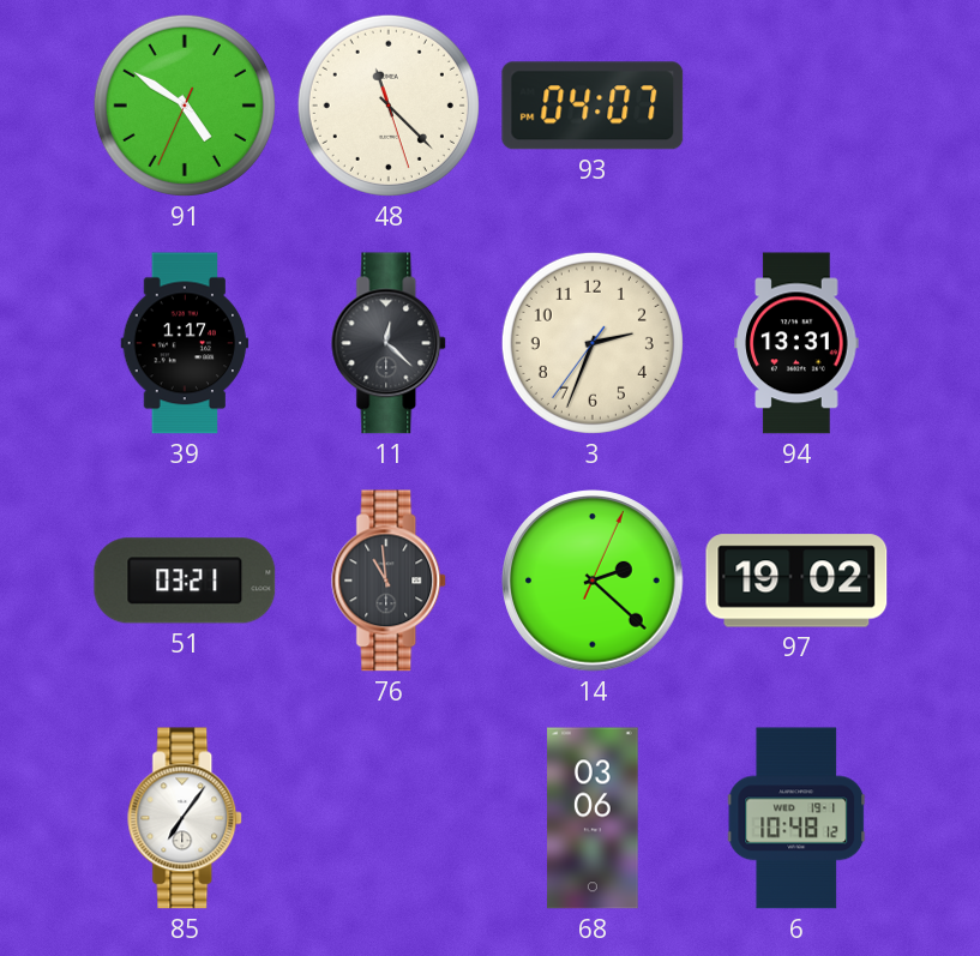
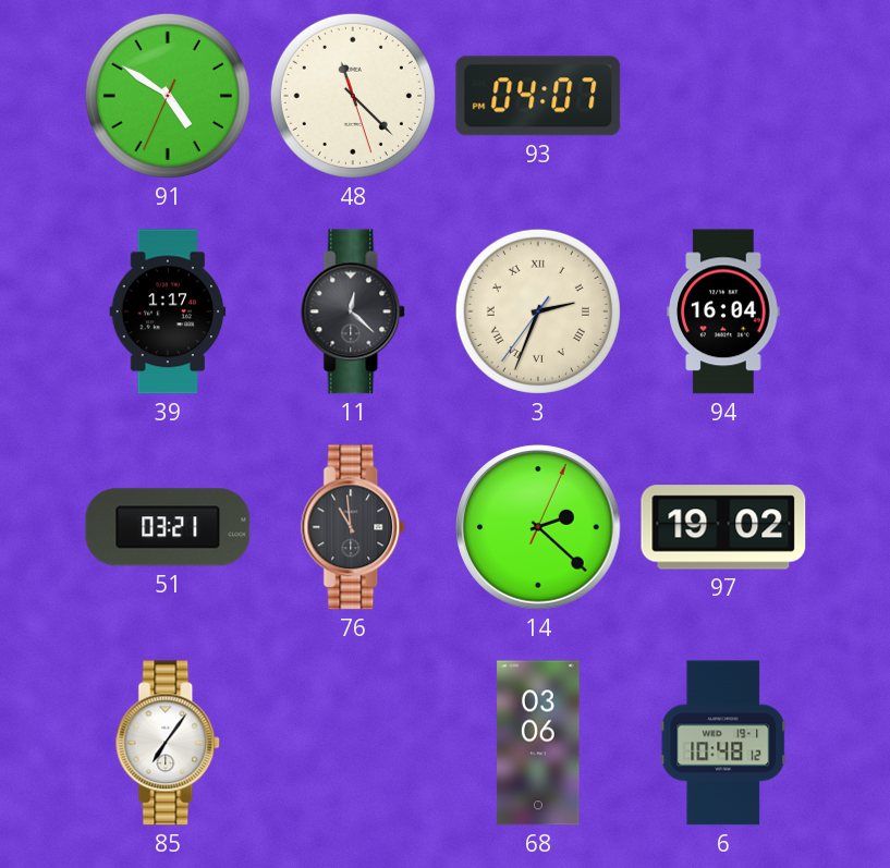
3 numerals: Arabic -> Roman
94: 13:31 -> 16:04
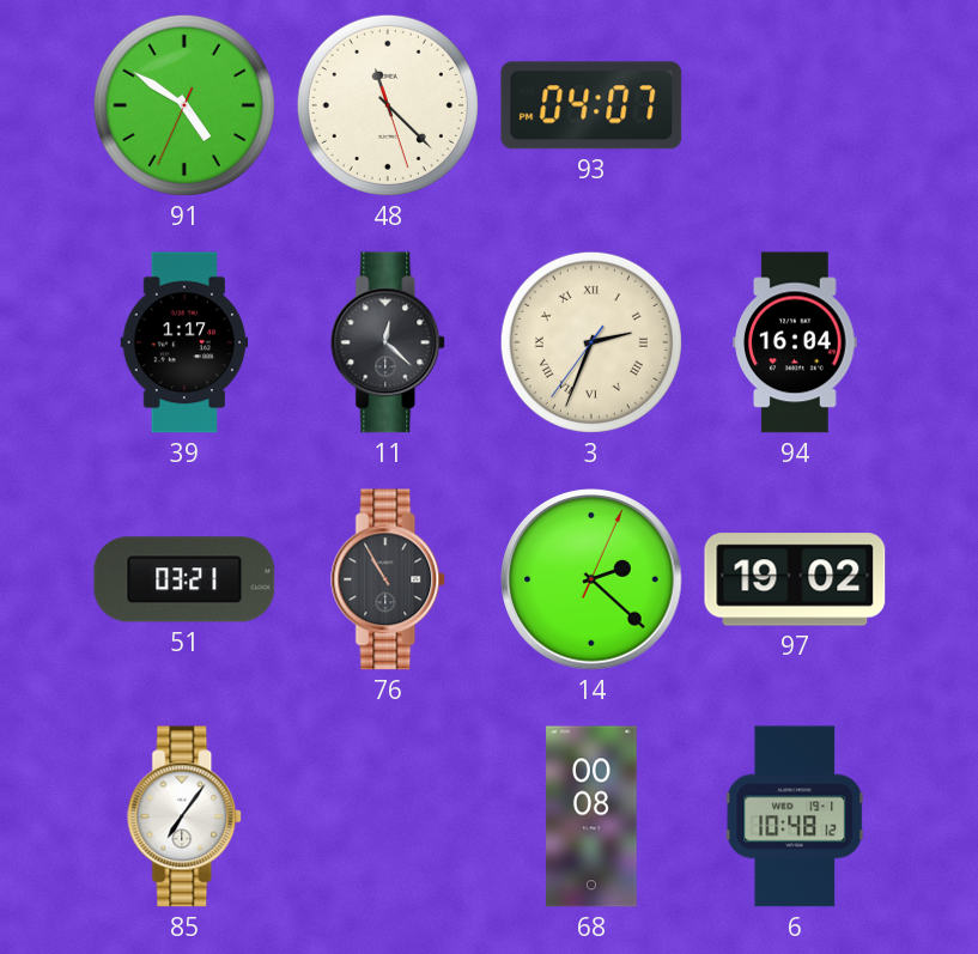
76: 10:59 -> 10:55
68: 03:06 -> 00:08
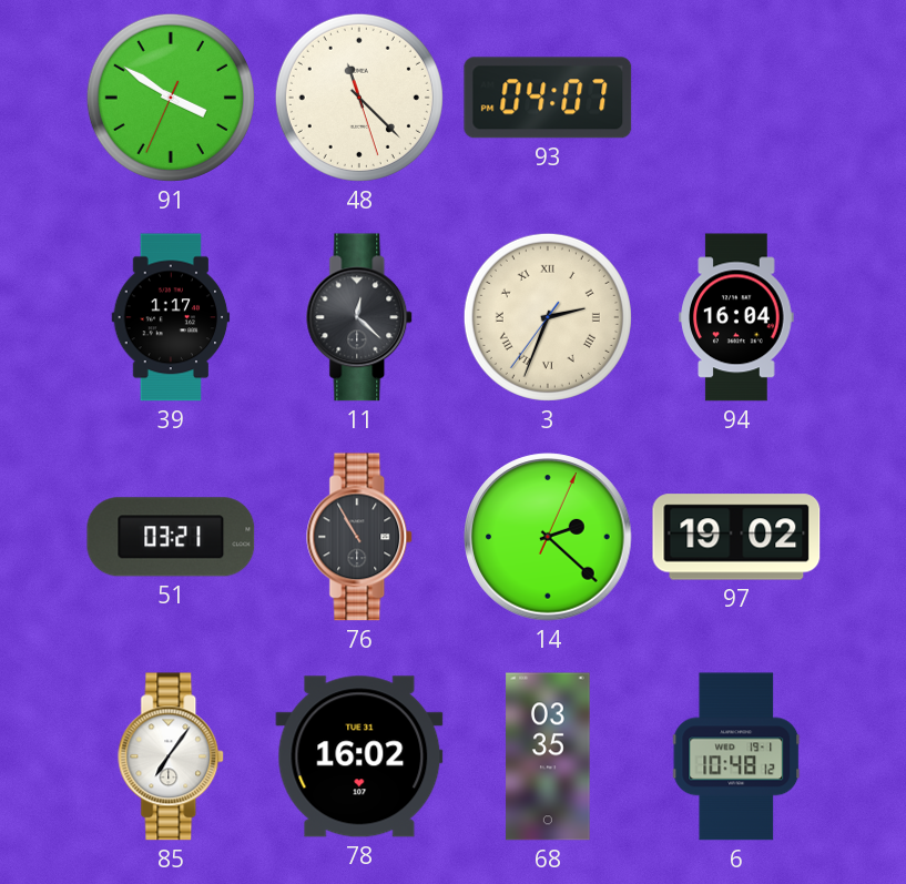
91: 4:50 -> 3:50
78: none -> 16:02
68: 00:08 -> 03:35
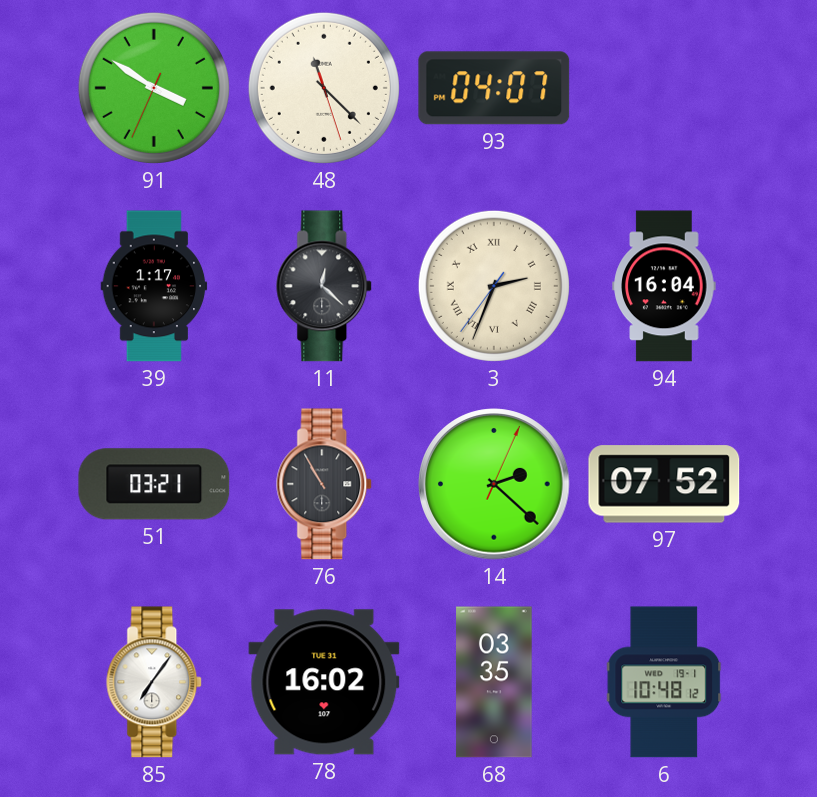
97: 19:02 -> 07:52
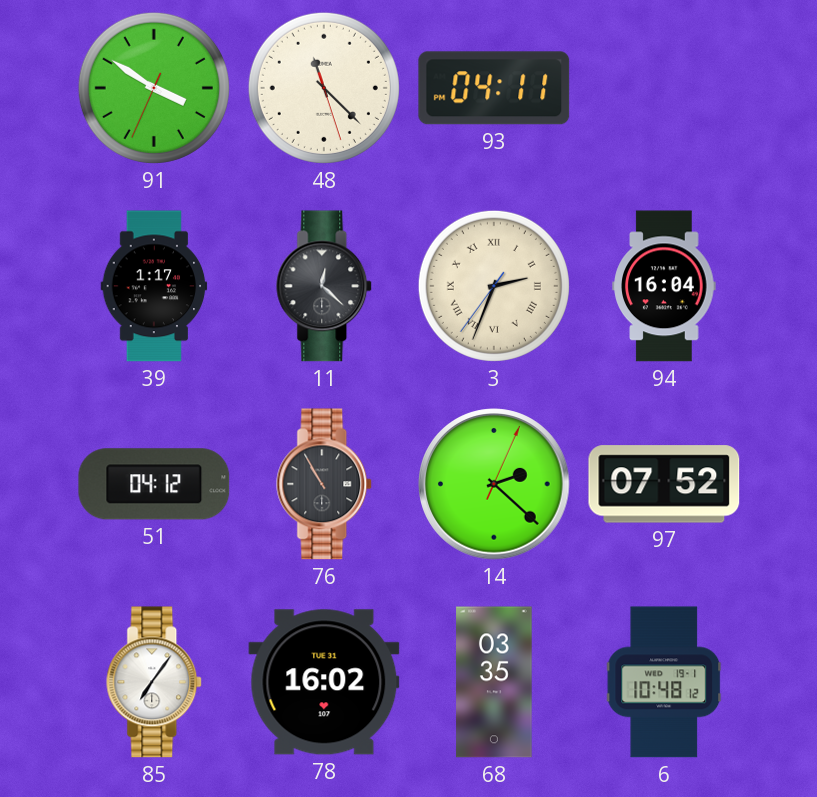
93: 04:07 -> 04:11
51: 03:21 -> 04:12
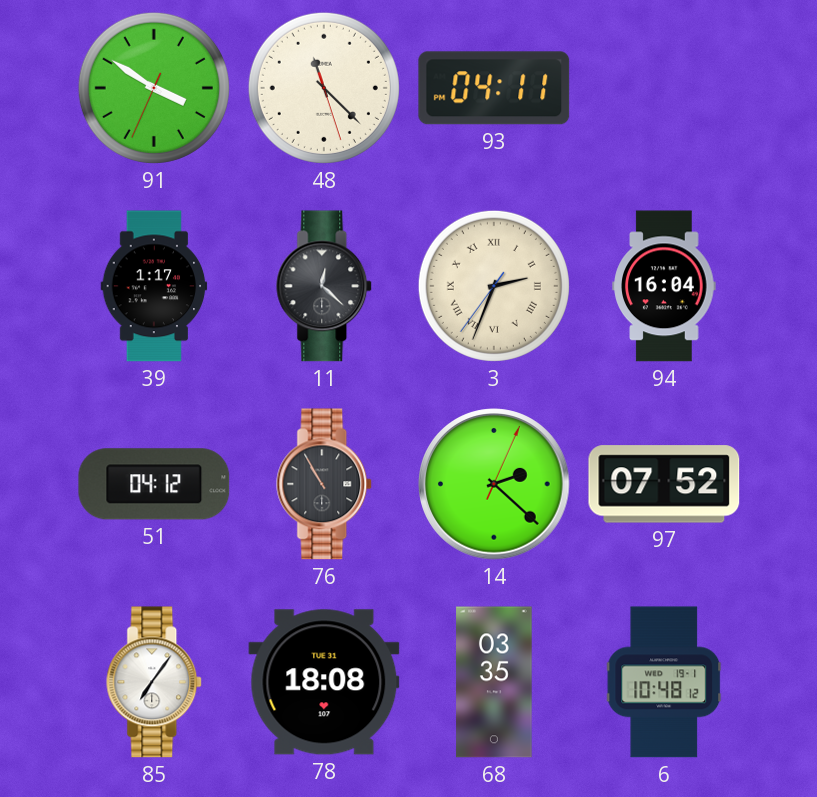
78: 16:02 -> 18:08
